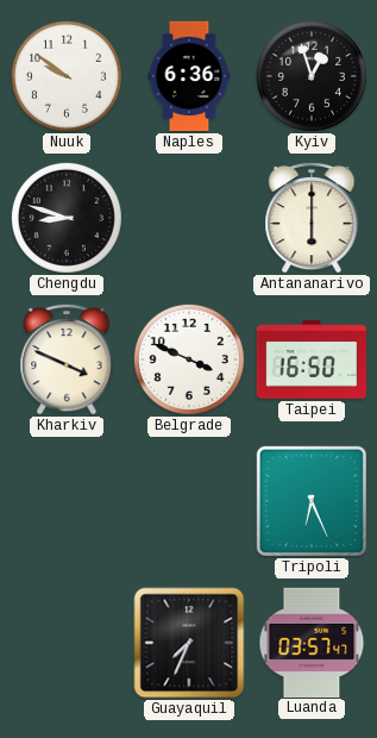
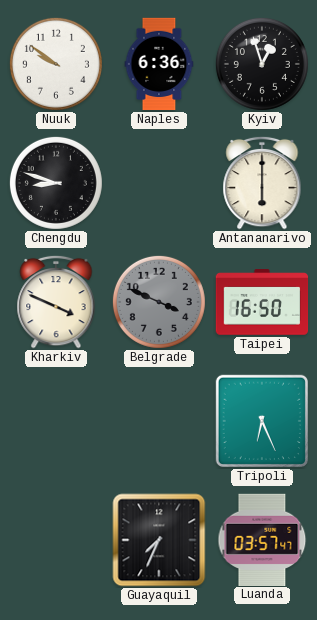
Belgrade dial: white -> grey
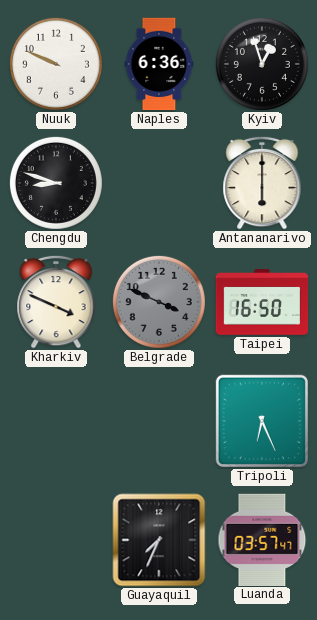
Nuuk: 9:51 -> 9:49
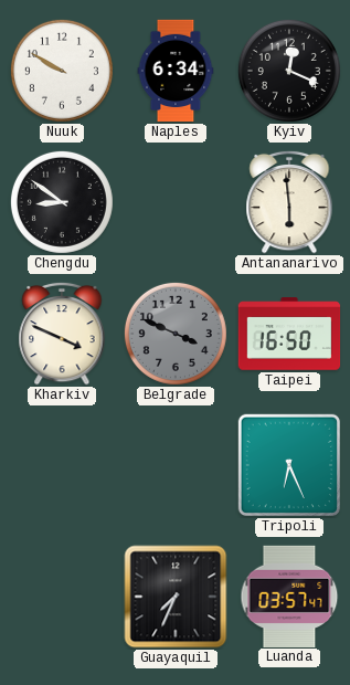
Nuuk: 9:49 -> 9:50
Naples: 6:36 -> 6:34
Kyiv: 12:57 -> 12:19
Chengdu: 8:48 -> 8:51
Antananarivo: 6:00 -> 5:59
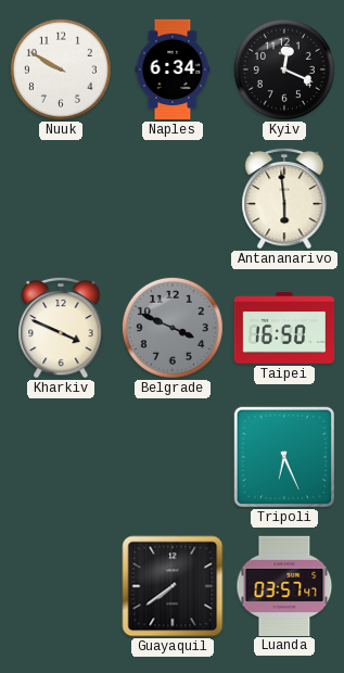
Chengdu: 8:51 -> none
Guayaquil: 7:34 -> 7:39
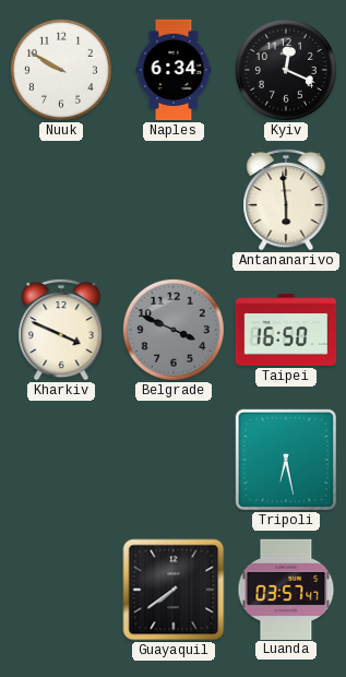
Tripoli: 6:26 -> 6:28
